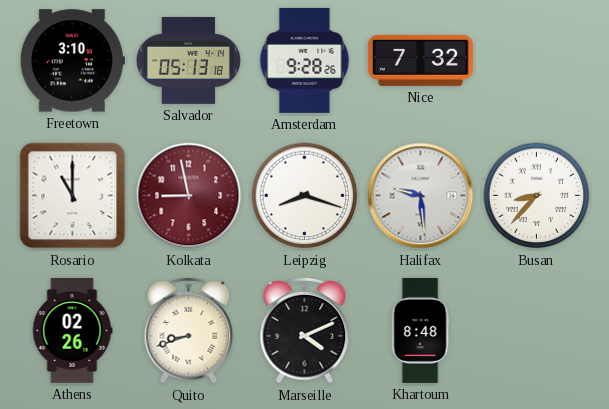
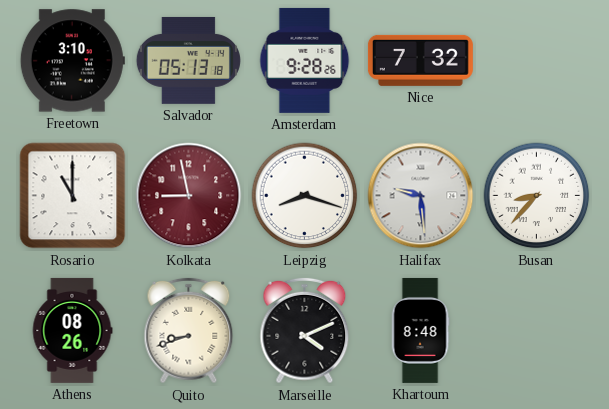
Athens: 02:26 -> 08:26
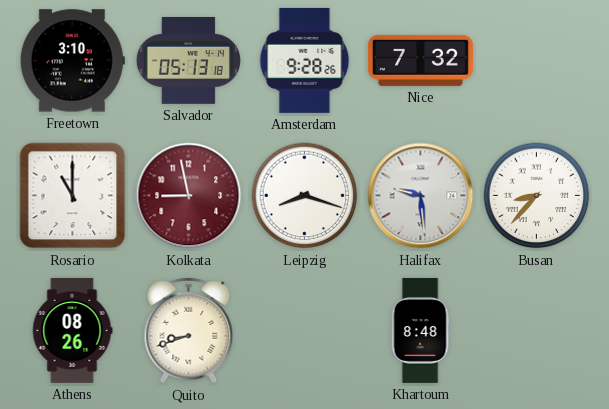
Marseille: 4:11 -> none
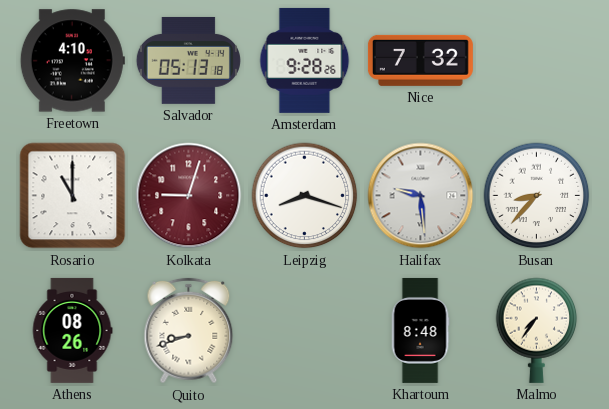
Freetown: 3:10 -> 4:10
Kolkata: 8:58 -> 9:03
Malmo: none -> 7:36
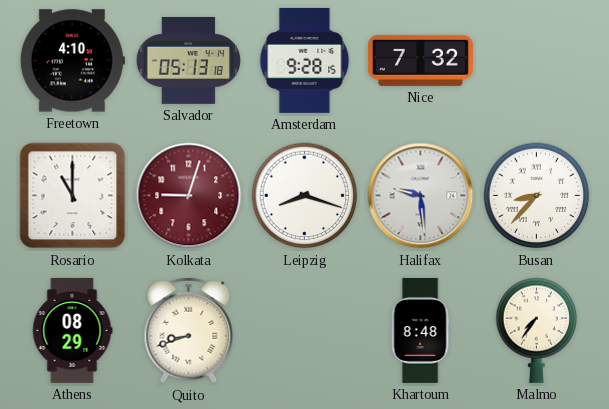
Amsterdam: 9:28:26 -> 9:28:15
Athens: 08:26 -> 08:29
